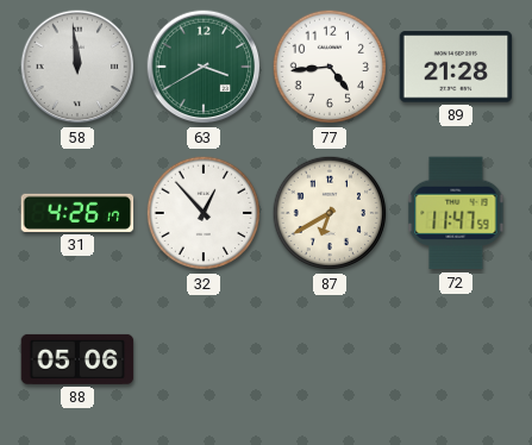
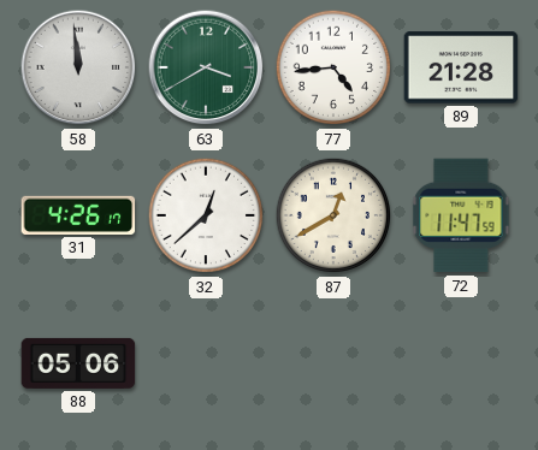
32: 12:53 -> 12:38
87: 6:40 -> 12:40
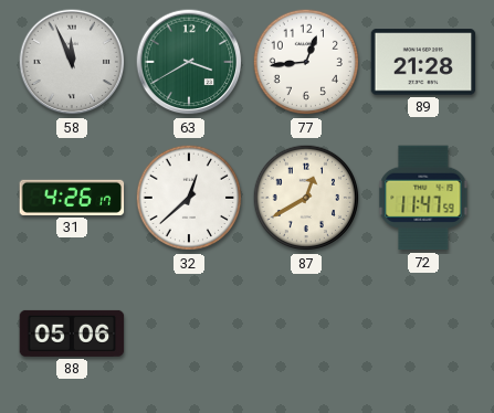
58: 11:59 -> 11:56
77: 4:44 -> 12:44
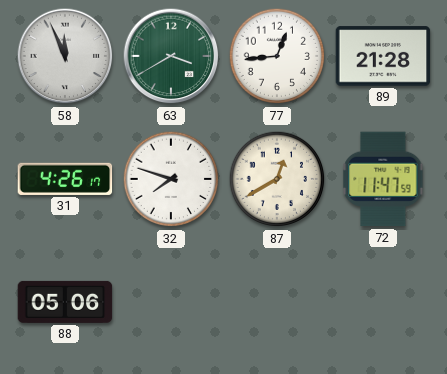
32: 12:38 -> 7:48
